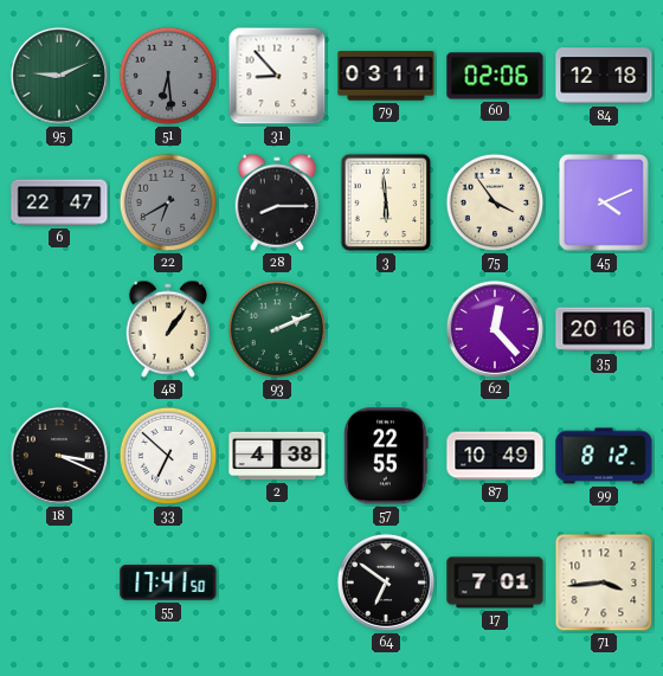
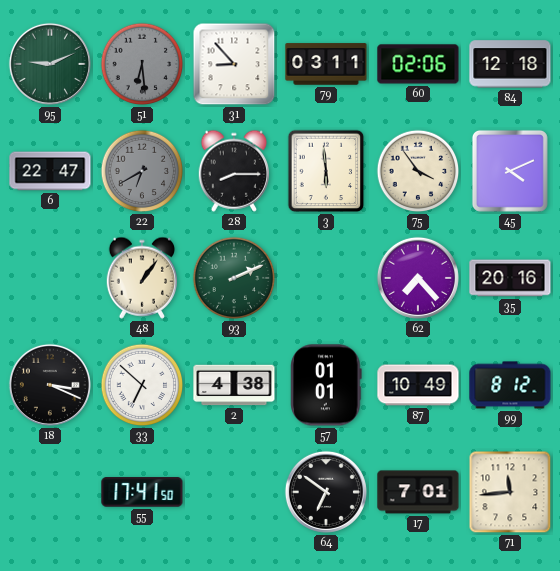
62: 12:23 -> 7:23
57: 22:55 -> 01:01
71: 3:44 -> 11:44
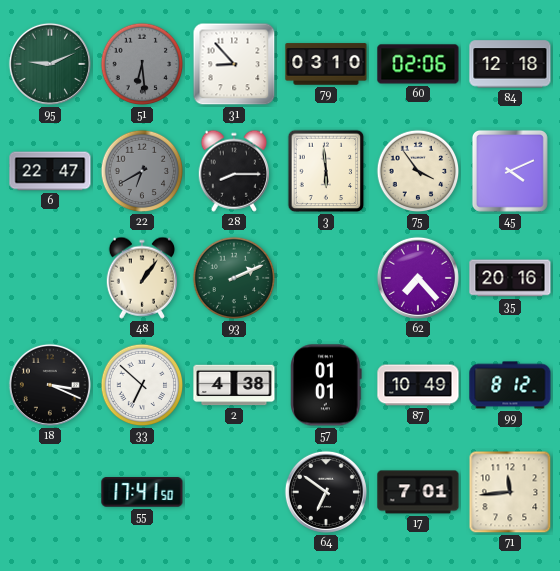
79: 03:11 -> 03:10
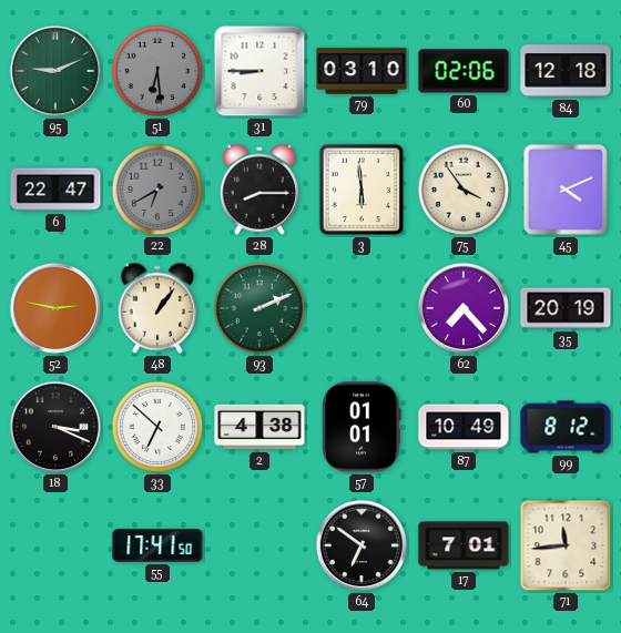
31: 8:53 -> 8:45
52: none -> 2:47
35: 20:16 -> 20:19
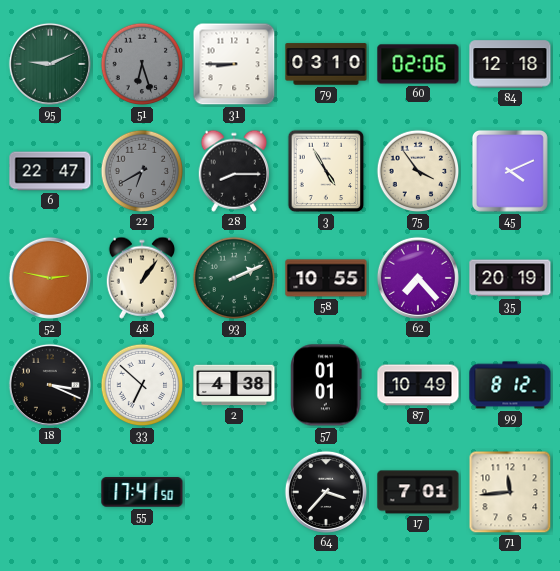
51: 6:29 -> 6:27
3: 5:59 -> 4:55
58: none -> 10:55
64: 6:51 -> 3:37
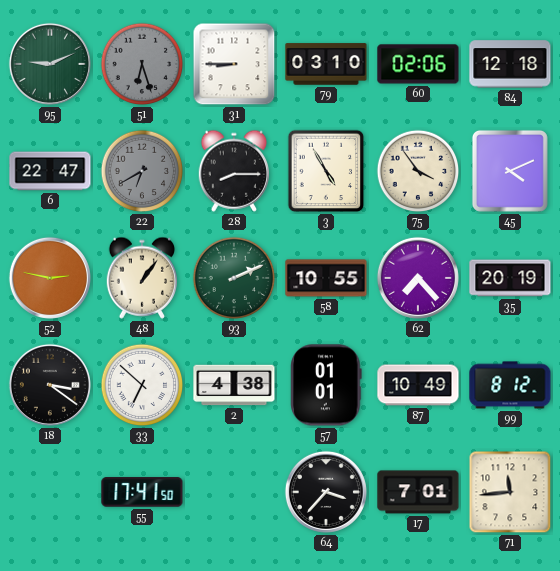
18: 3:19 -> 3:21
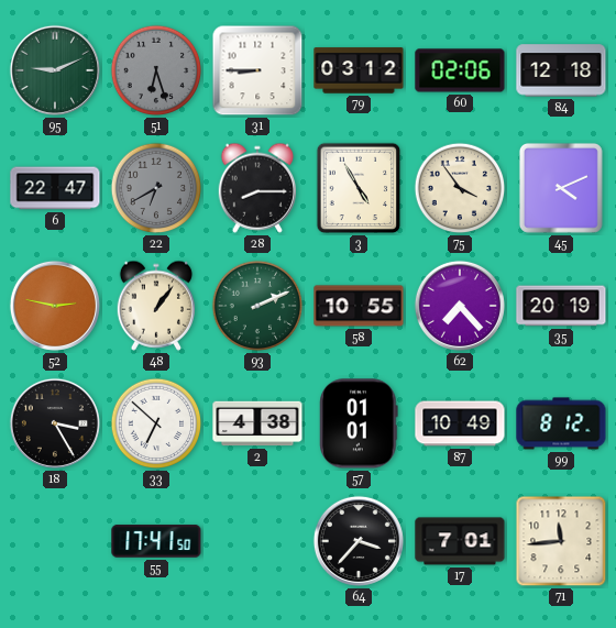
79: 03:10 -> 03:12
18: 3:21 -> 3:25
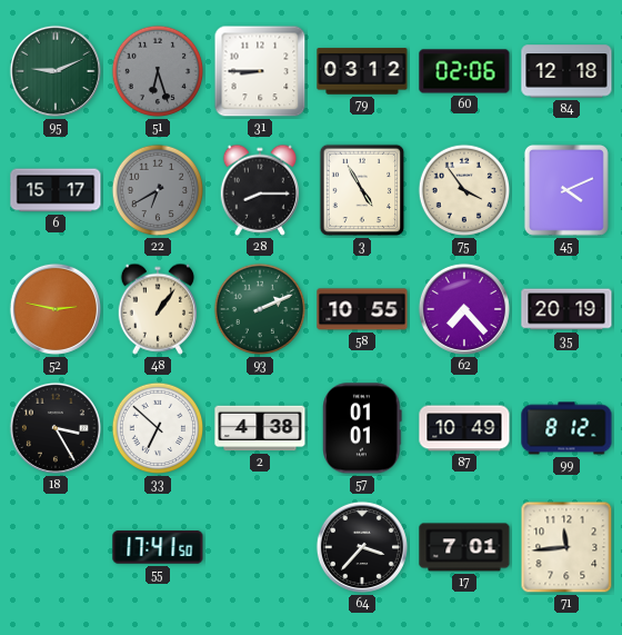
6: 22:47 -> 15:17
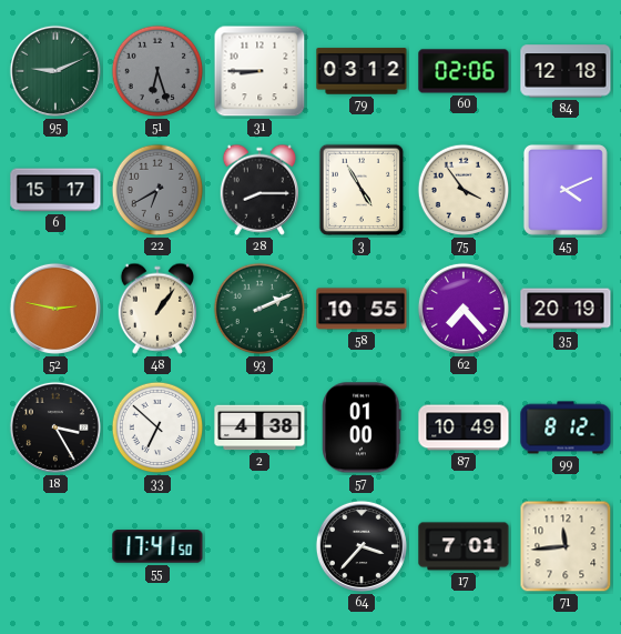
57: 01:01 -> 01:00
